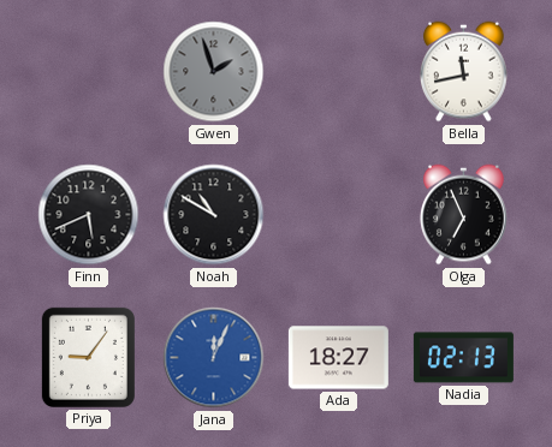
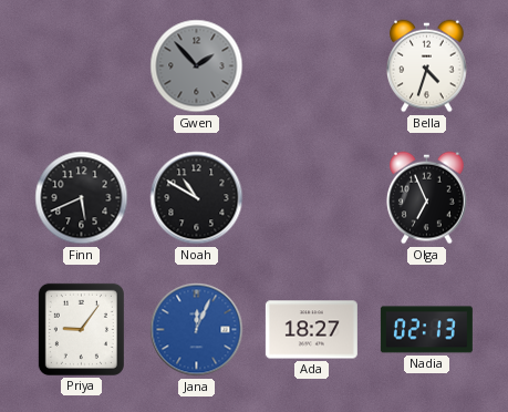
Gwen: 1:57 -> 1:53
Bella: 11:43 -> 4:33
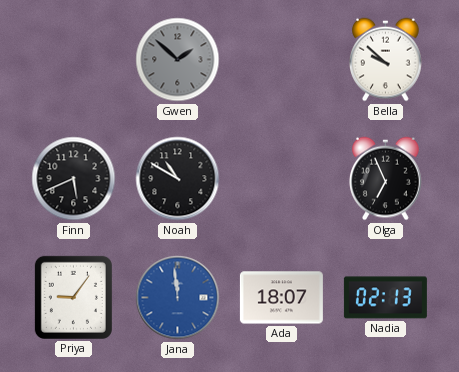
Gwen: 1:53 -> 1:52
Bella: 4:33 -> 9:52
Jana: 12:04 -> 11:59
Ada: 18:27 -> 18:07
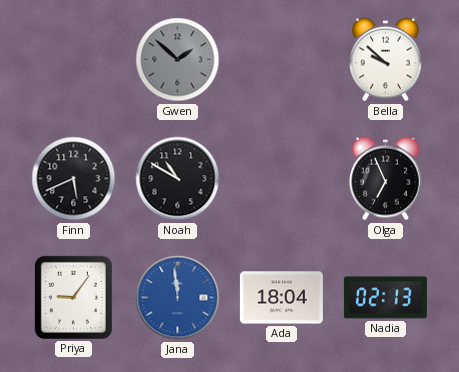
Ada: 18:07 -> 18:04
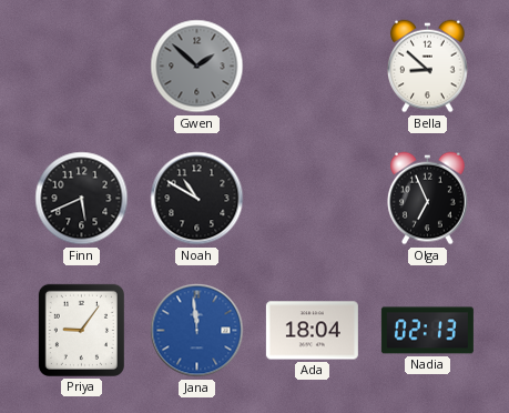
Bella: 9:52 -> 8:52
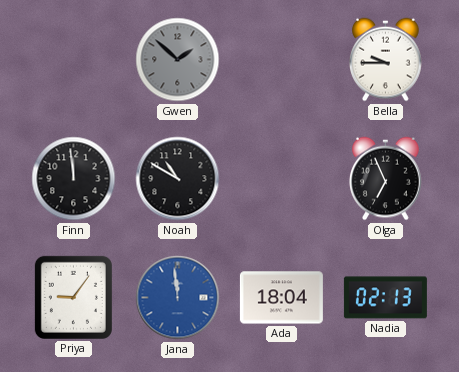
Bella: 8:52 -> 9:45
Finn: 5:41 -> 11:59
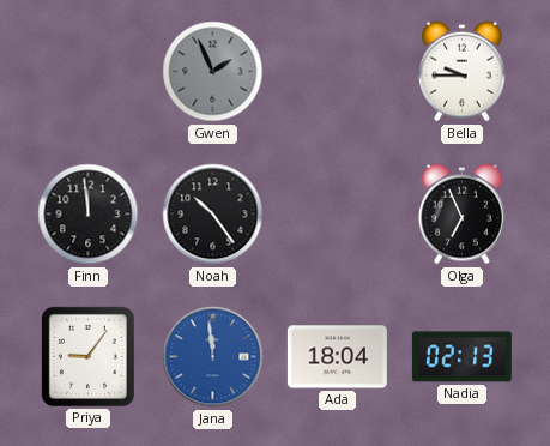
Gwen: 1:52 -> 1:56
Noah: 10:50 -> 10:24
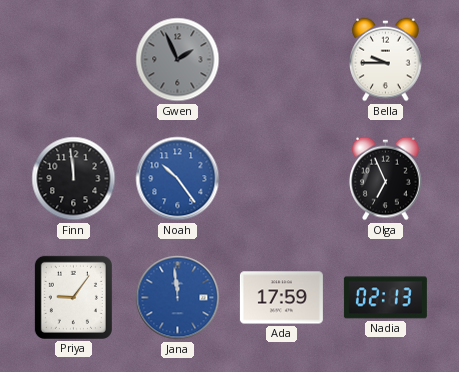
Noah dial: black -> blue
Ada: 18:04 -> 17:59
